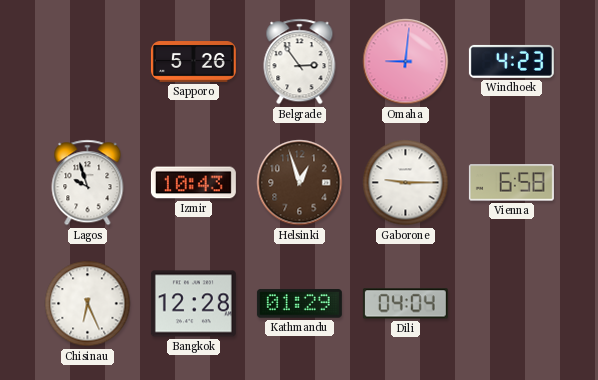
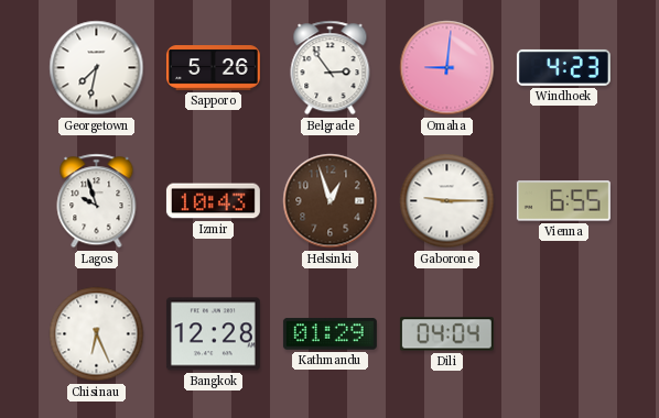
Georgetown: none -> 7:32
Vienna: 6:58 -> 6:55
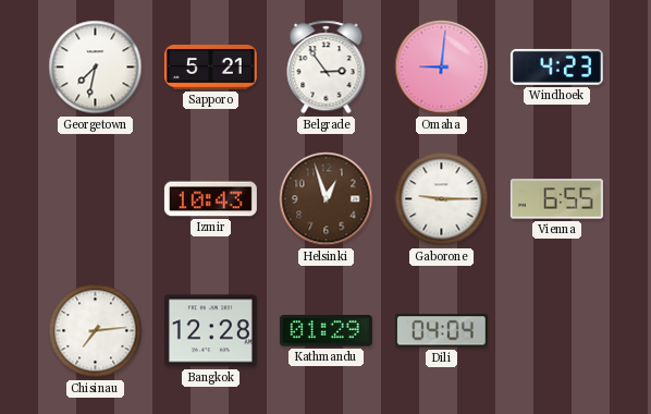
Sapporo: 5:26 -> 5:21
Lagos: 9:57 -> none
Chisinau: 6:26 -> 7:14
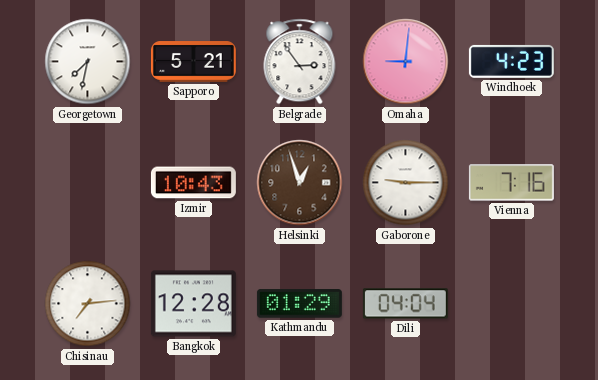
Vienna: 6:55 -> 7:16
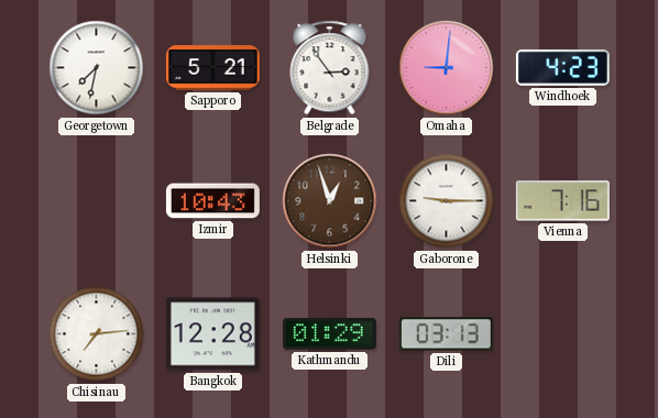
Dili: 04:04 -> 03:13
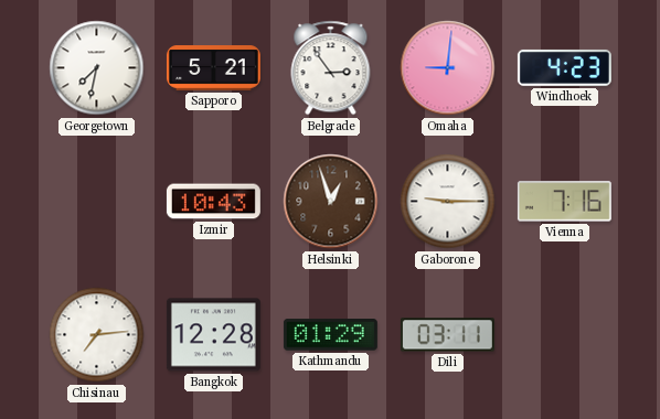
Dili: 03:13 -> 03:11
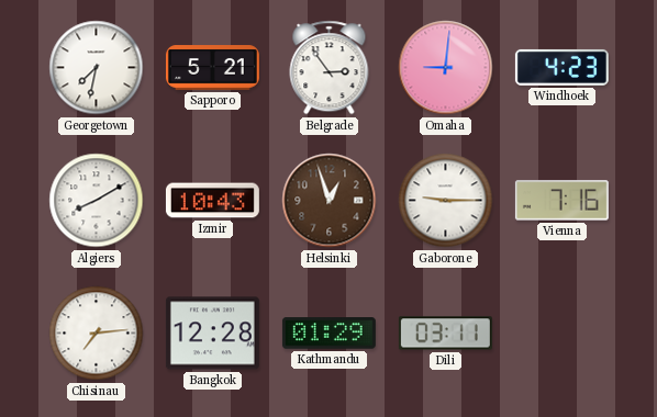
Algiers: none -> 8:10
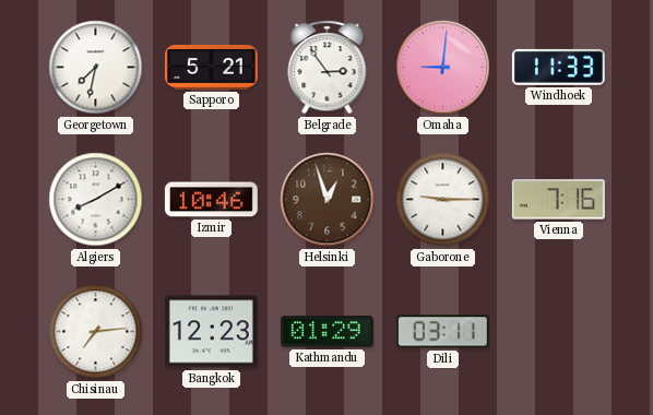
Windhoek: 4:23 -> 11:33
Izmir: 10:43 -> 10:46
Bangkok: 12:28 -> 12:23
